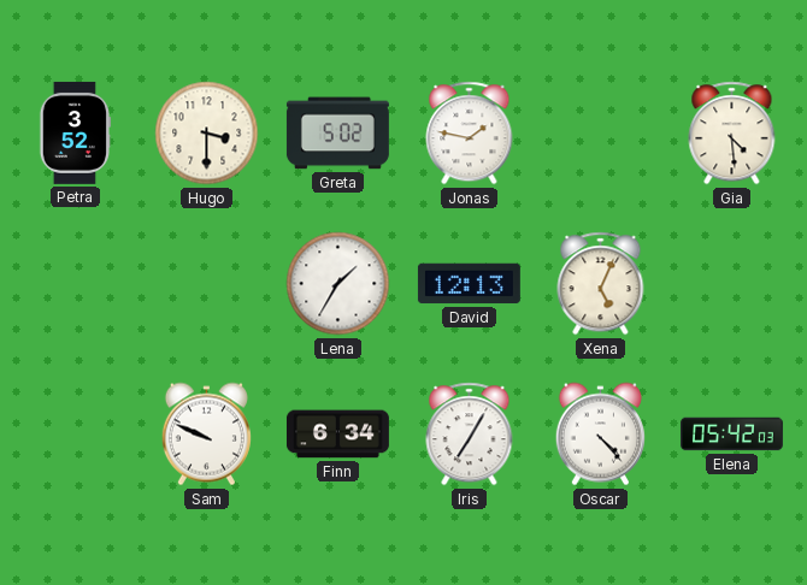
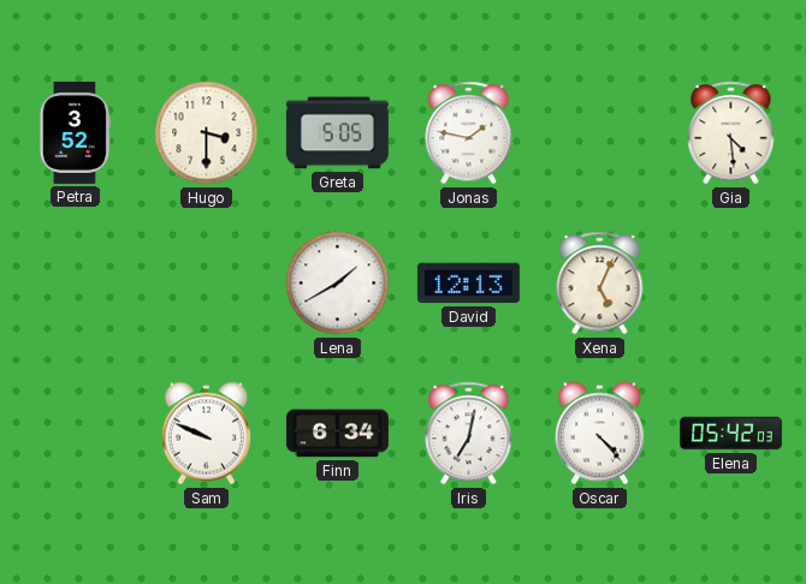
Greta: 5:02 -> 5:05
Lena: 1:35 -> 1:40
Iris: 7:05 -> 7:02
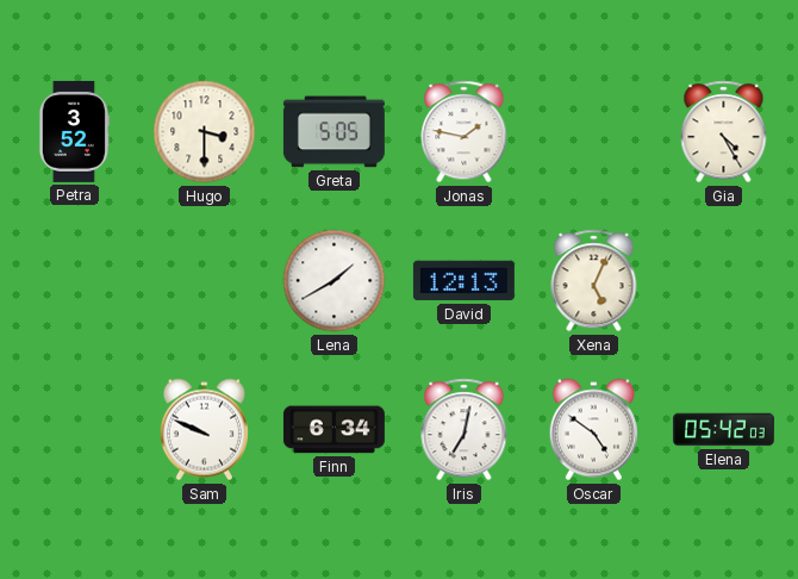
Gia: 4:29 -> 4:25
Oscar: 4:23 -> 4:51
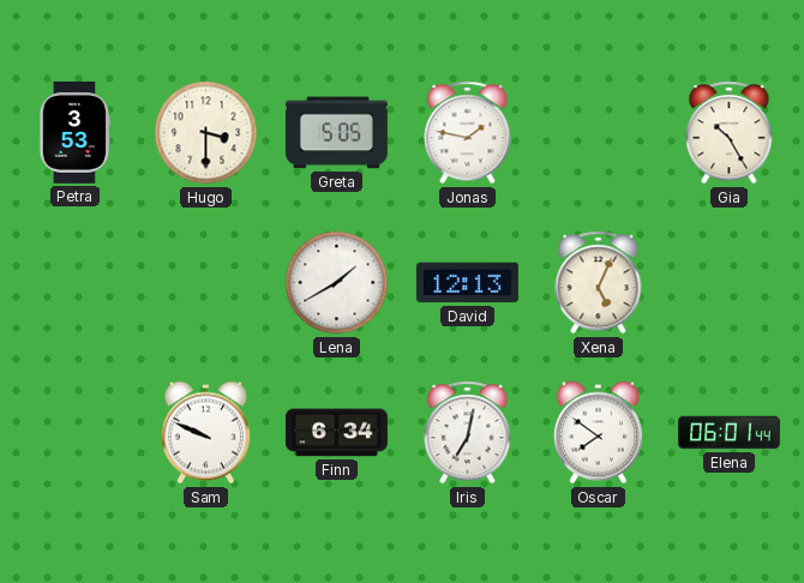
Petra: 3:52 -> 3:53
Gia: 4:25 -> 10:25
Oscar: 4:51 -> 7:51
Elena: 05:42 -> 06:01
